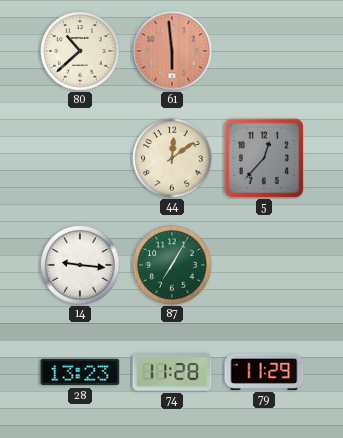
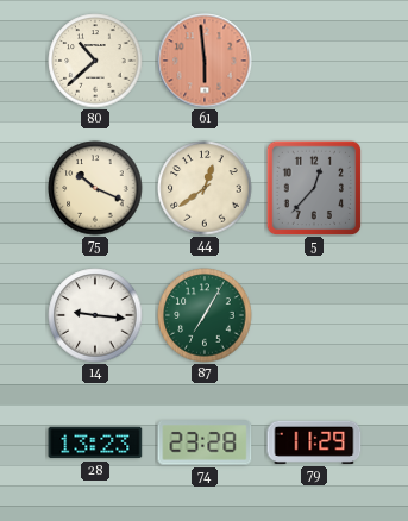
75: none -> 10:19
44: 12:09 -> 12:39
74: 11:28 -> 23:28
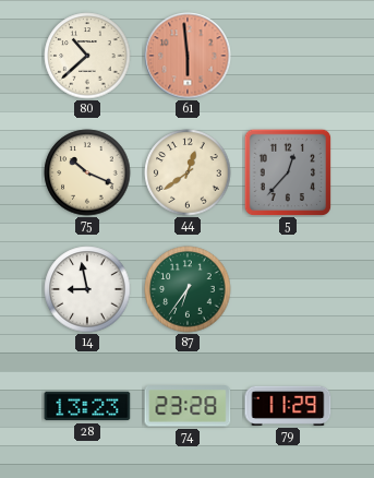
14: 9:16 -> 8:58
87: 7:05 -> 6:36
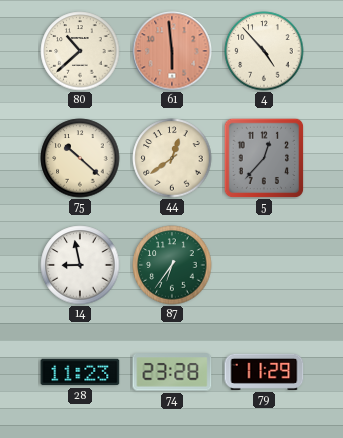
4: none -> 4:53
75: 10:19 -> 10:22
28: 13:23 -> 11:23
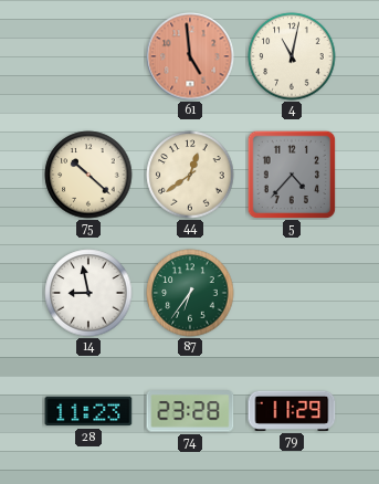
80: 10:38 -> none
61: 5:59 -> 4:59
4: 4:53 -> 11:02
5: 12:37 -> 4:37
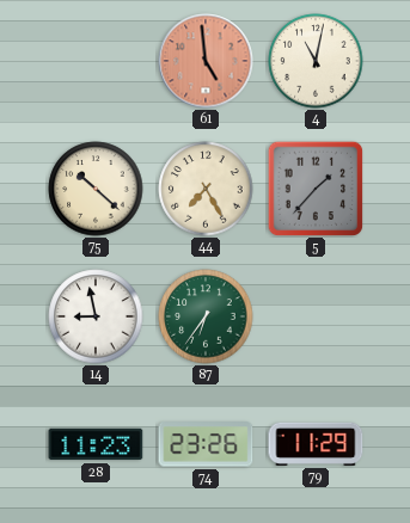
44: 12:39 -> 7:25
5: 4:37 -> 1:37
74: 23:28 -> 23:26
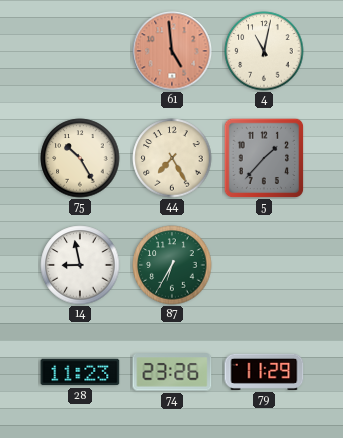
75: 10:22 -> 10:25
87: 6:36 -> 6:35
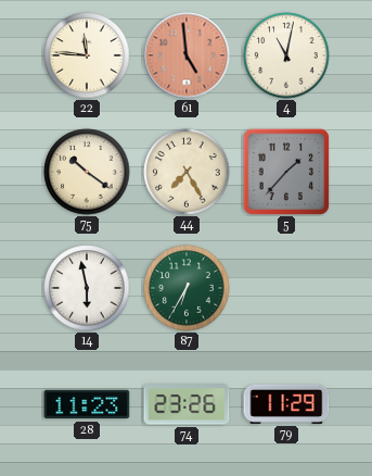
22: none -> 11:46
75: 10:25 -> 10:21
14: 8:58 -> 5:58
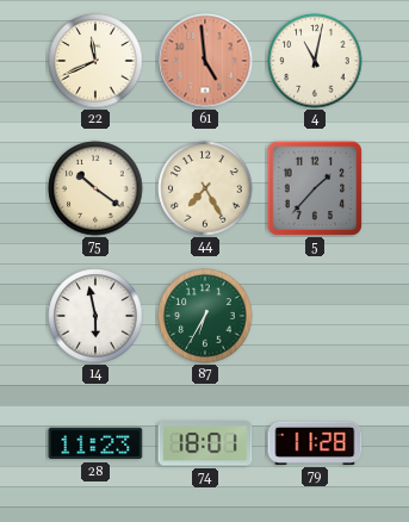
22: 11:46 -> 11:41
74: 23:26 -> 18:01
79: 11:29 -> 11:28
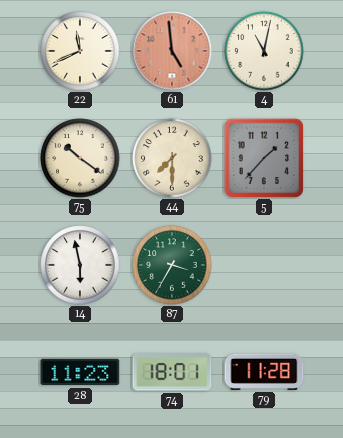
44: 7:25 -> 7:30
87: 6:35 -> 3:35
